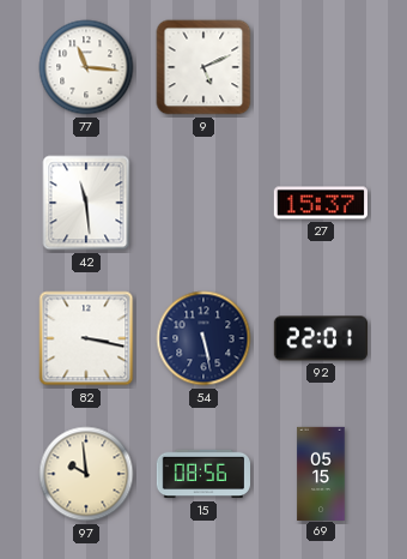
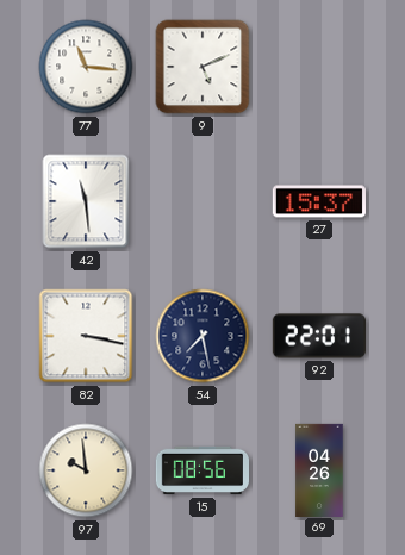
54: 5:28 -> 7:28
69: 05:15 -> 04:26
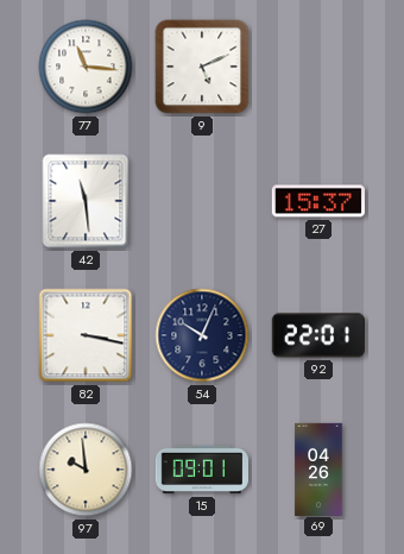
54: 7:28 -> 10:04
15: 08:56 -> 09:01
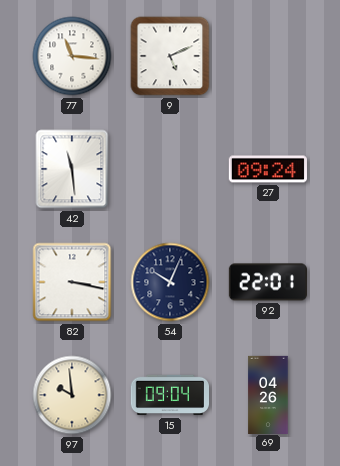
27: 15:37 -> 09:24
15: 09:01 -> 09:04
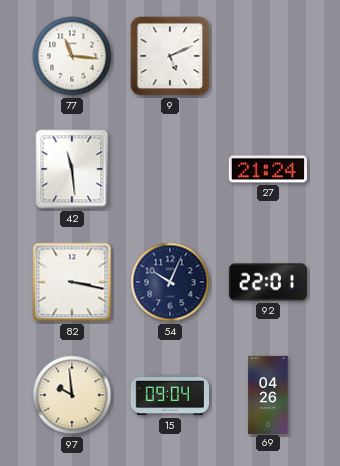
27: 09:24 -> 21:24
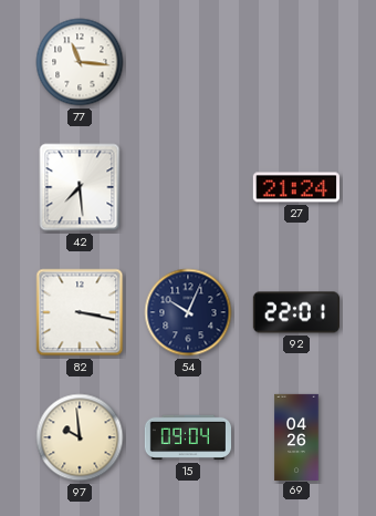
9: 5:11 -> none
42: 11:29 -> 7:29
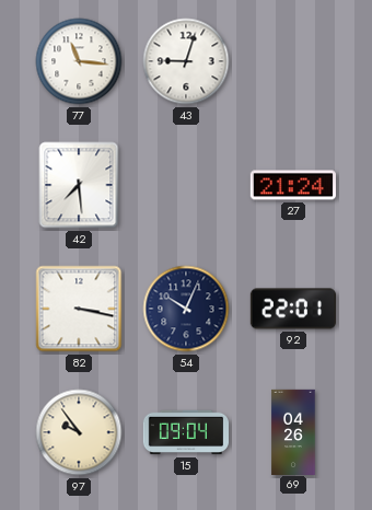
43: none -> 9:03
97: 9:59 -> 9:54
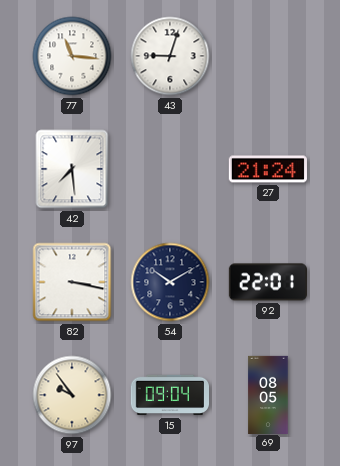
54: 10:04 -> 10:10
69: 04:26 -> 08:05
